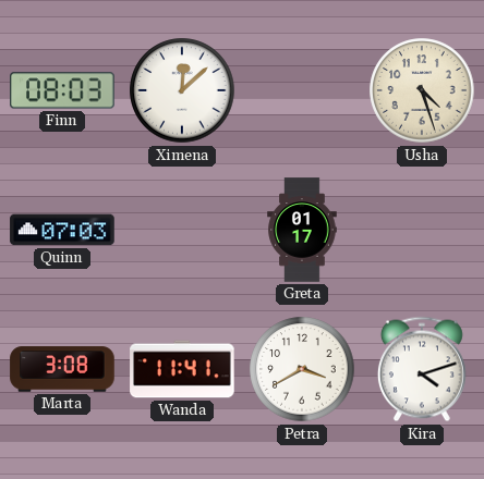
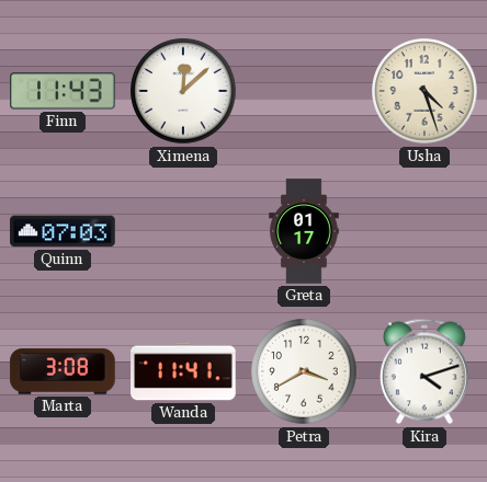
Finn: 08:03 -> 11:43
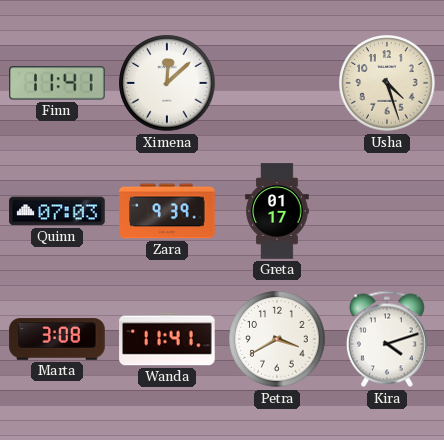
Finn: 11:43 -> 11:41
Zara: none -> 9:39
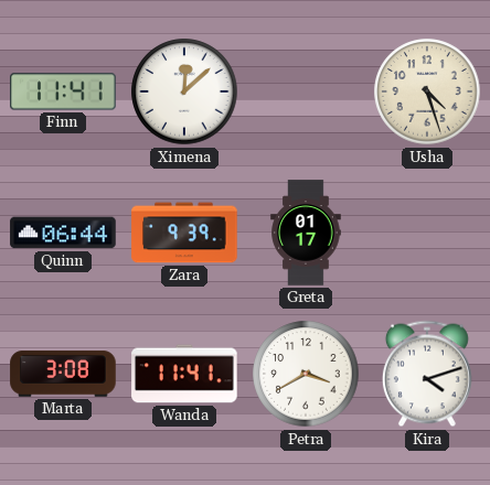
Quinn: 07:03 -> 06:44
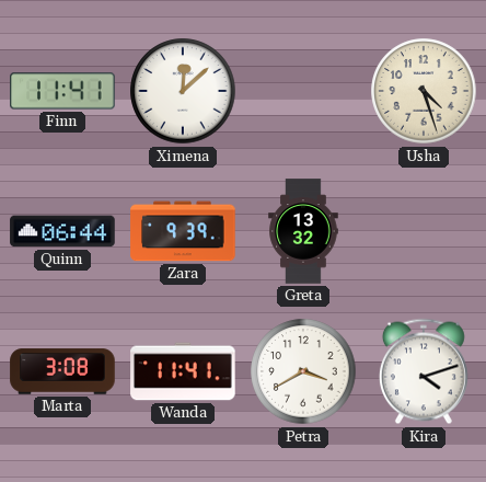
Greta: 01:17 -> 13:32
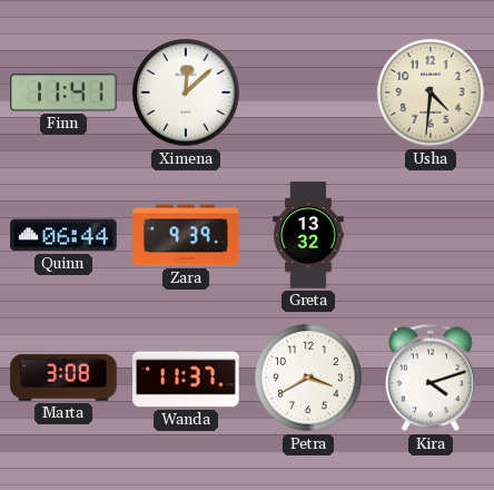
Usha: 4:27 -> 4:31
Wanda: 11:41 -> 11:37
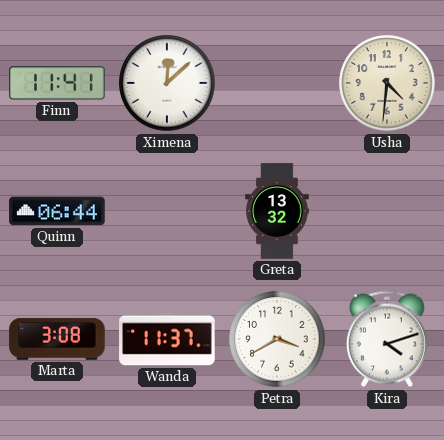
Zara: 9:39 -> none
